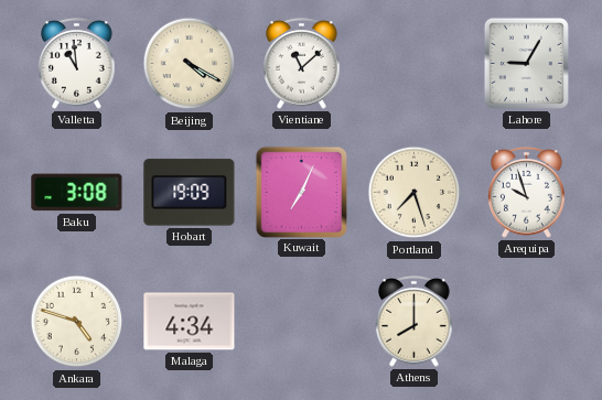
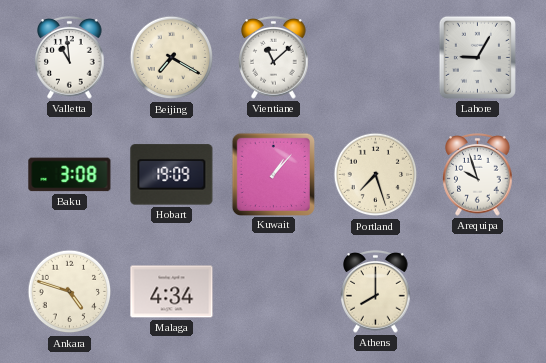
Beijing: 4:20 -> 7:20
Kuwait: 7:04 -> 1:07
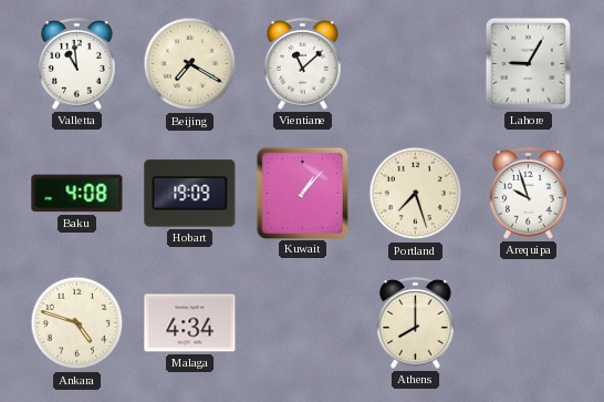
Baku: 3:08 -> 4:08
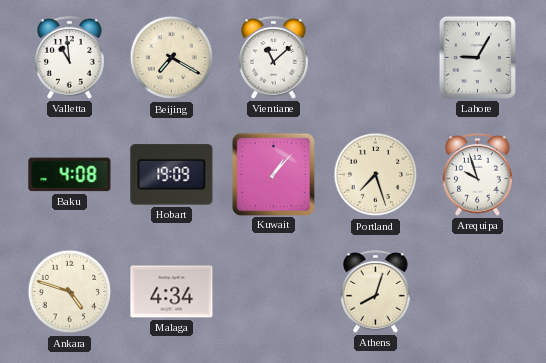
Athens: 8:00 -> 8:03
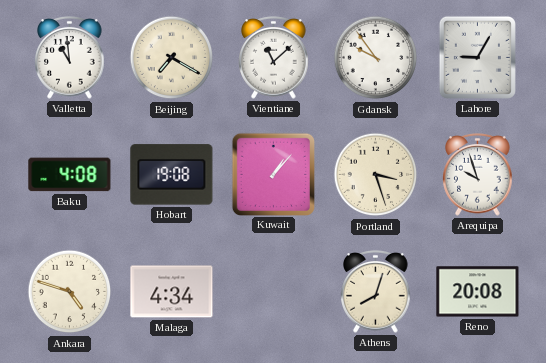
Gdansk: none -> 9:54
Hobart: 19:09 -> 19:08
Portland: 7:27 -> 3:27
Reno: none -> 20:08
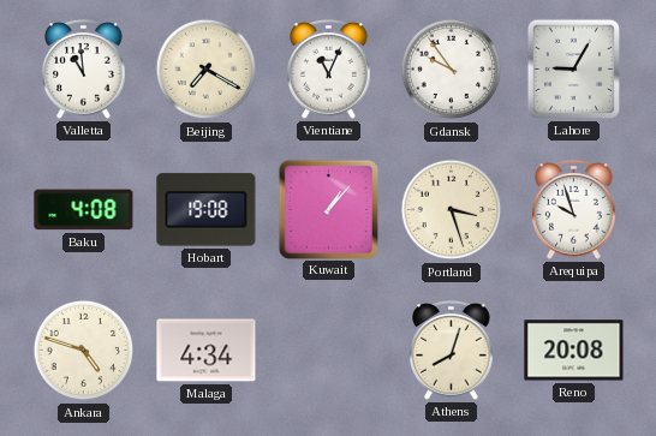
Vientiane: 11:08 -> 11:04
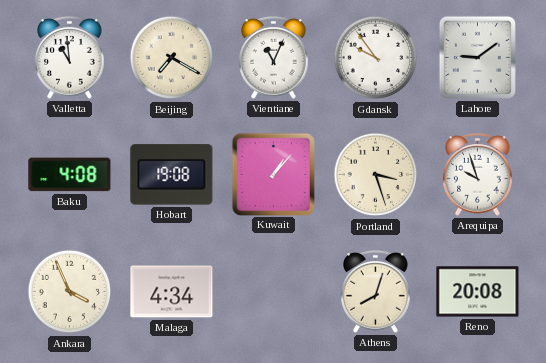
Lahore: 9:05 -> 9:09
Ankara: 4:48 -> 3:56
